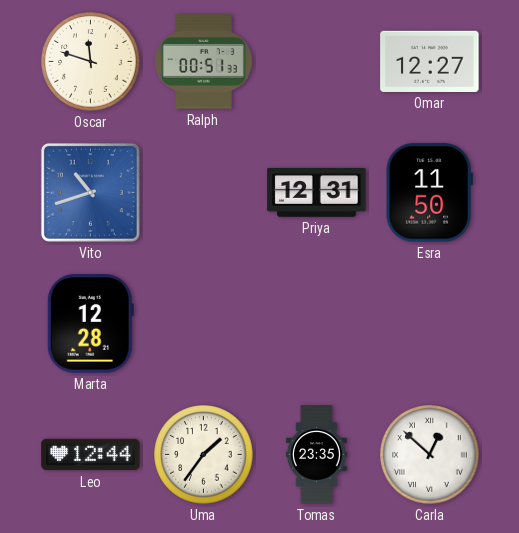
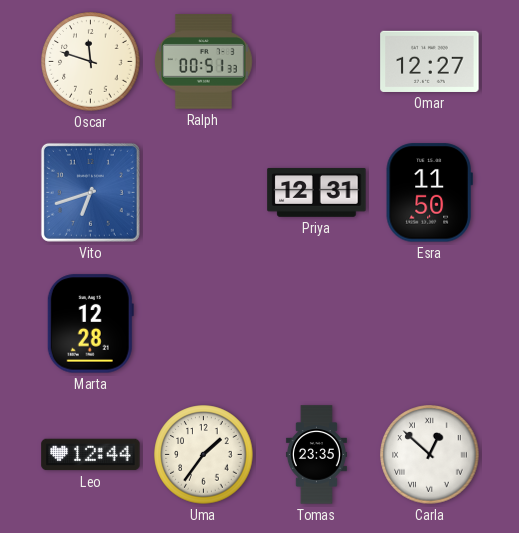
Vito: 10:42 -> 6:42
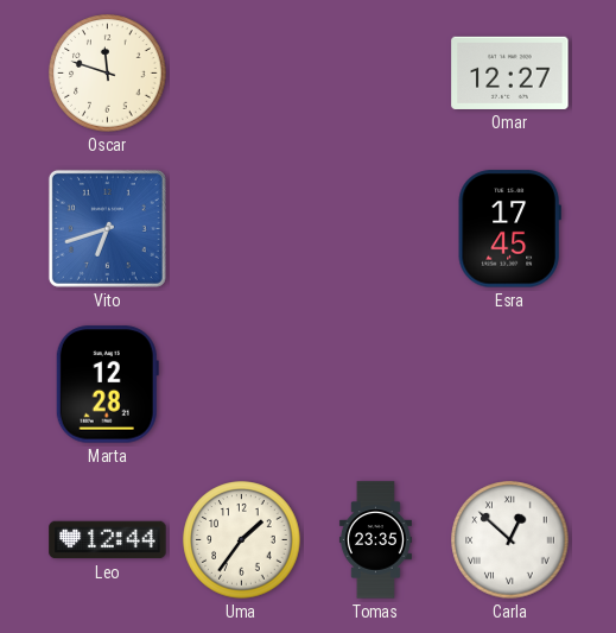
Ralph: 00:51 -> none
Priya: 12:31 -> none
Esra: 11:50 -> 17:45
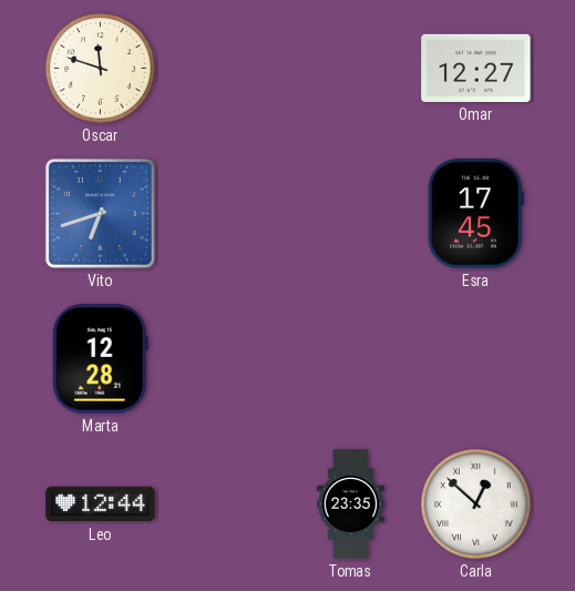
Uma: 1:36 -> none
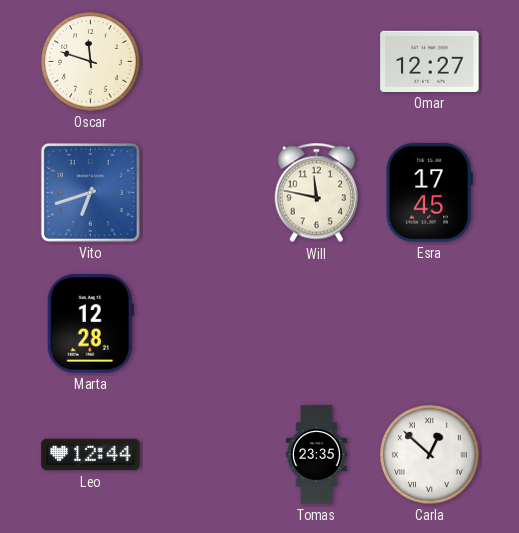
Will: none -> 11:47
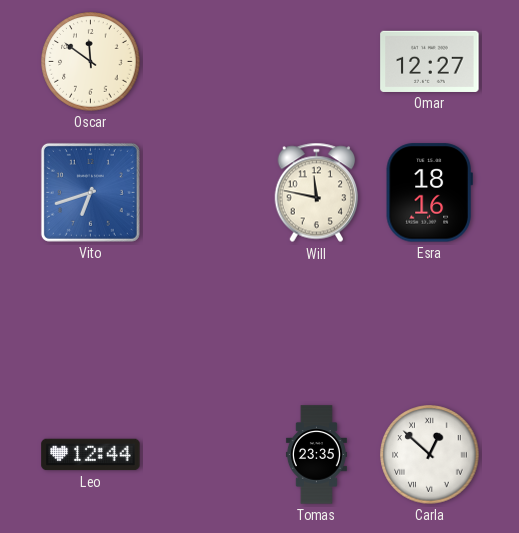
Oscar: 11:48 -> 11:51
Esra: 17:45 -> 18:16
Marta: 12:28 -> none
